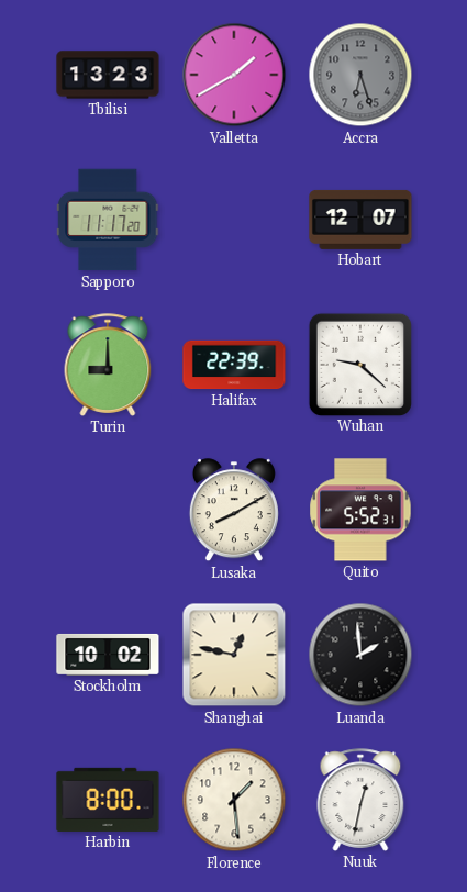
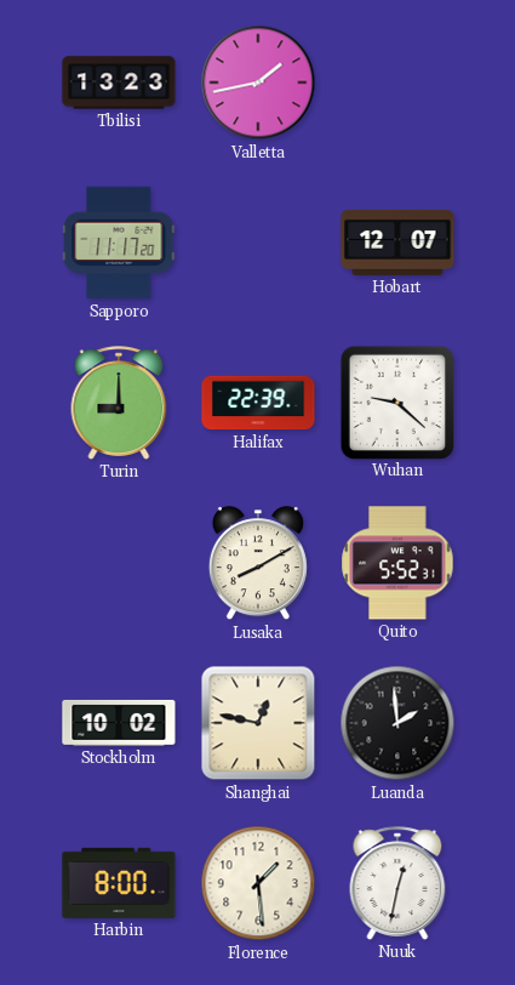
Valletta: 1:40 -> 1:43
Accra: 6:27 -> none
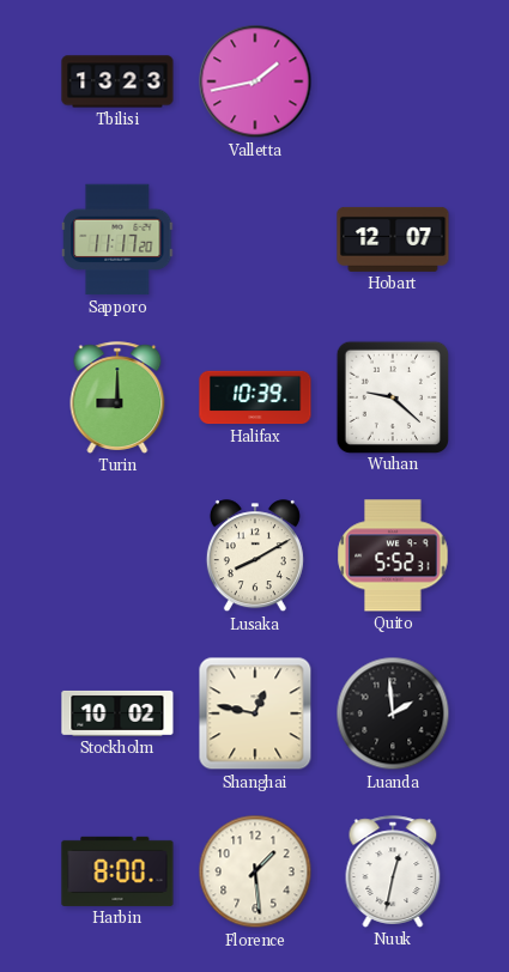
Halifax: 22:39 -> 10:39
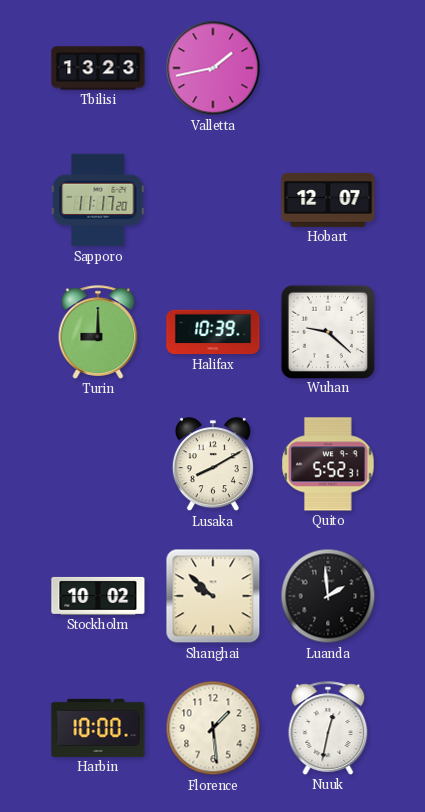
Shanghai: 12:47 -> 9:52
Harbin: 8:00 -> 10:00
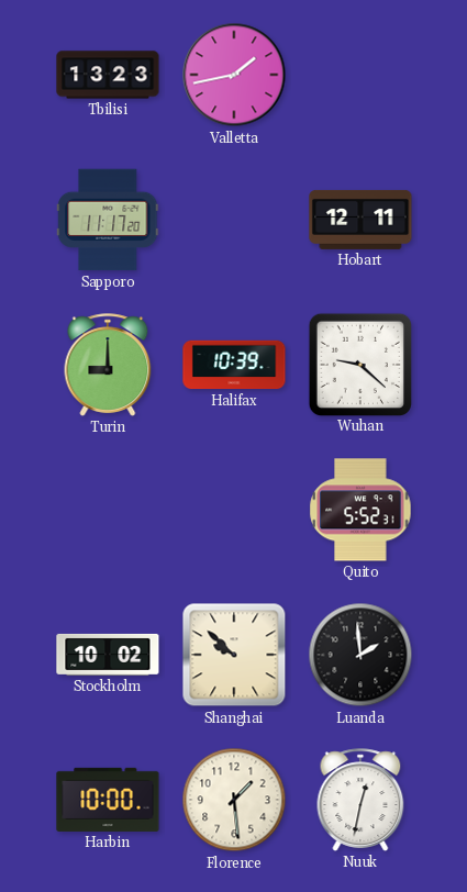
Hobart: 12:07 -> 12:11
Lusaka: 8:10 -> none
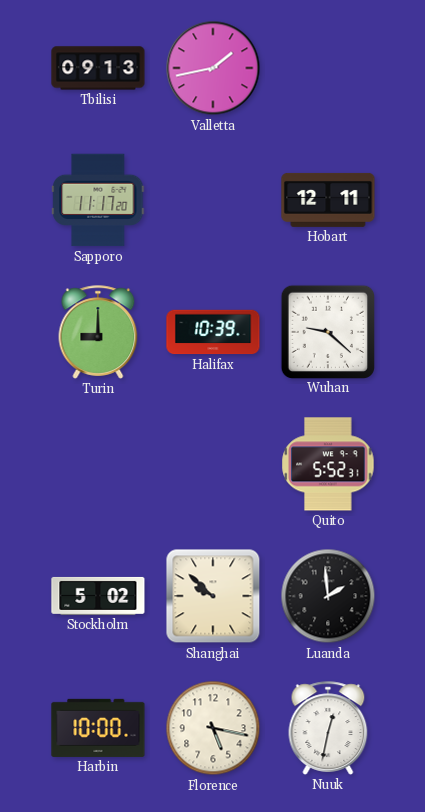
Tbilisi: 13:23 -> 09:13
Stockholm: 10:02 -> 5:02
Florence: 1:29 -> 5:17
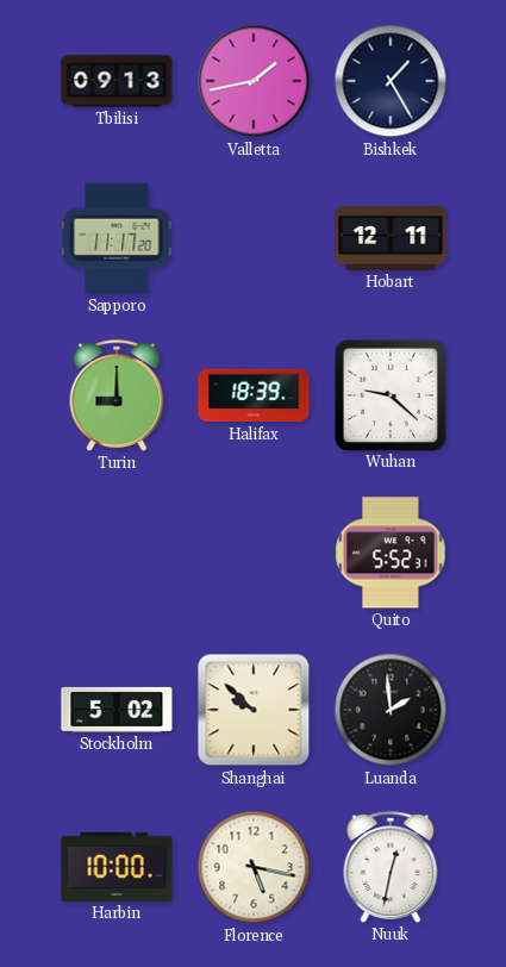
Bishkek: none -> 1:25
Halifax: 10:39 -> 18:39
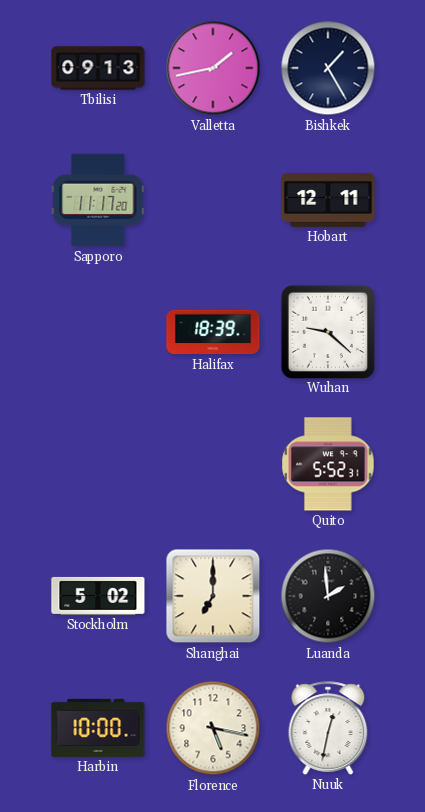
Turin: 9:00 -> none
Shanghai: 9:52 -> 7:00
